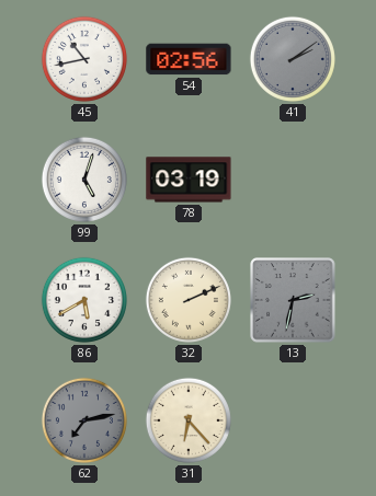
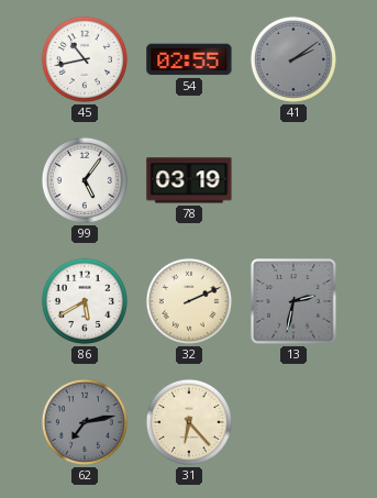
54: 02:56 -> 02:55
99: 5:03 -> 5:06
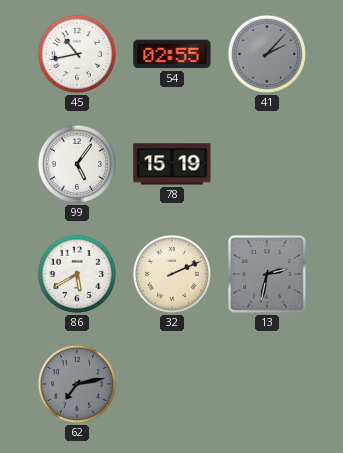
41: 2:09 -> 2:07
78: 03:19 -> 15:19
31: 6:23 -> none
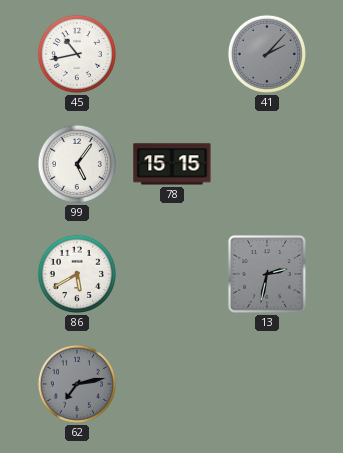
54: 02:55 -> none
78: 15:19 -> 15:15
32: 2:11 -> none
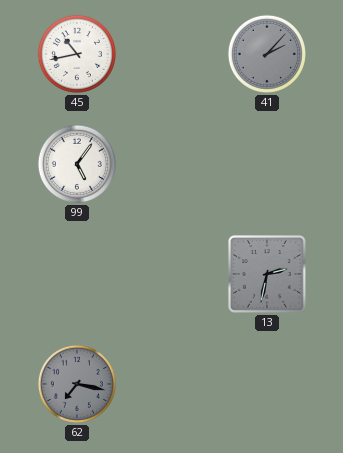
78: 15:15 -> none
86: 5:40 -> none
62: 7:13 -> 7:17
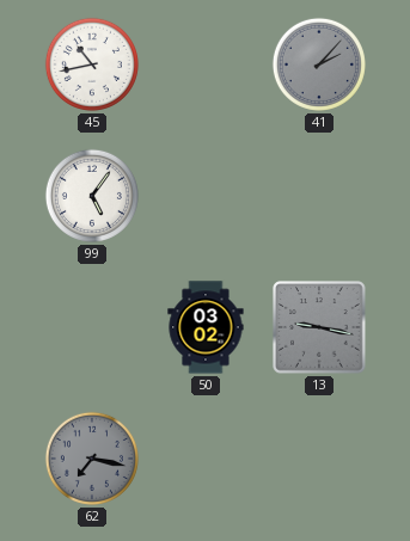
50: none -> 03:02
13: 2:32 -> 9:17
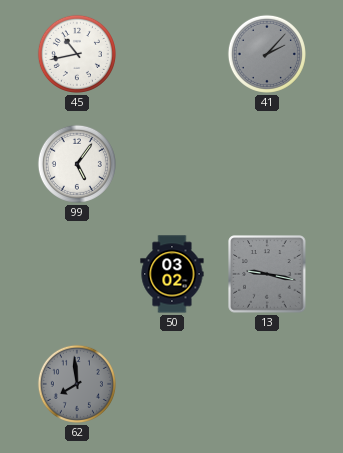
62: 7:17 -> 7:59
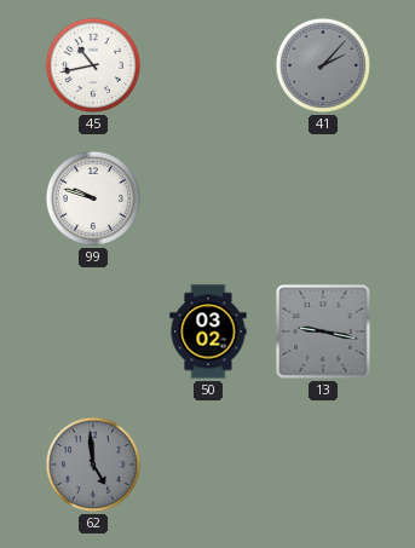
99: 5:06 -> 9:48
62: 7:59 -> 4:59
